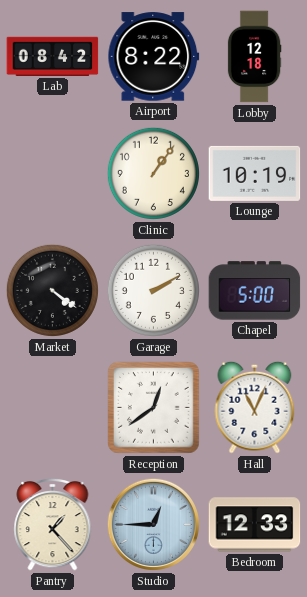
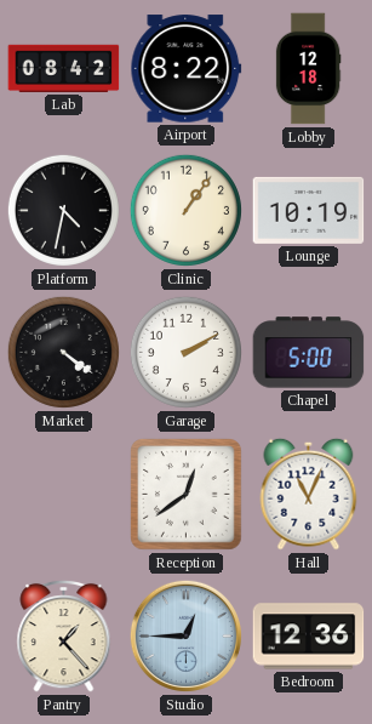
Platform: none -> 4:32
Bedroom: 12:33 -> 12:36
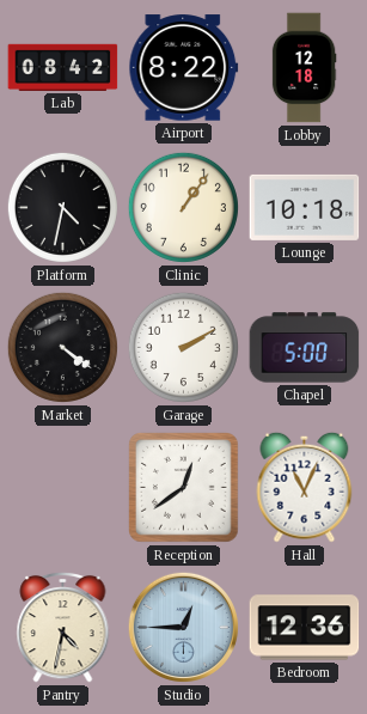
Lounge: 10:19 -> 10:18
Pantry: 1:23 -> 4:32
